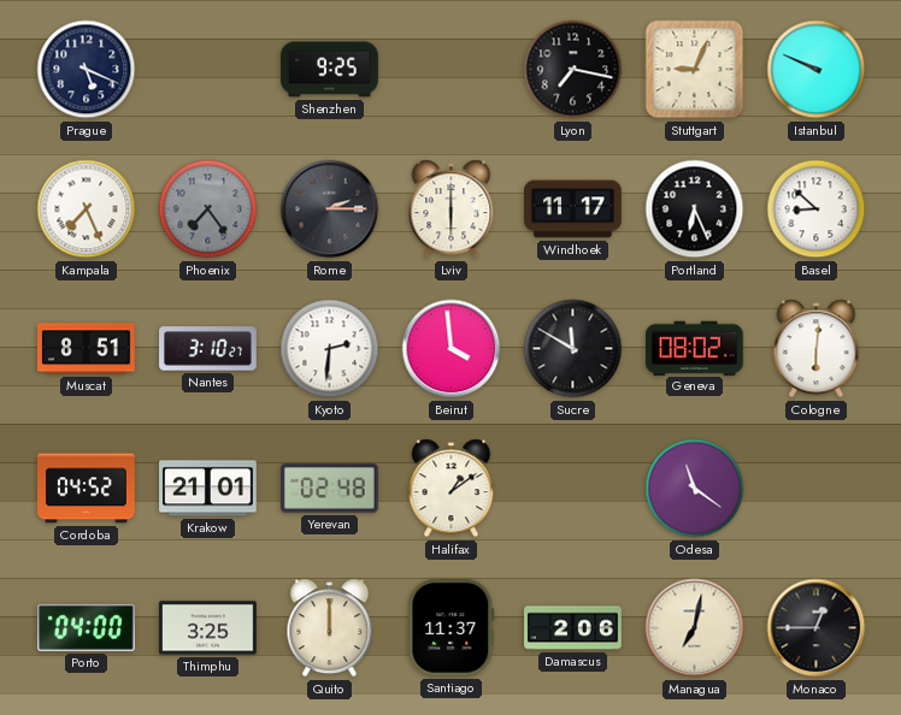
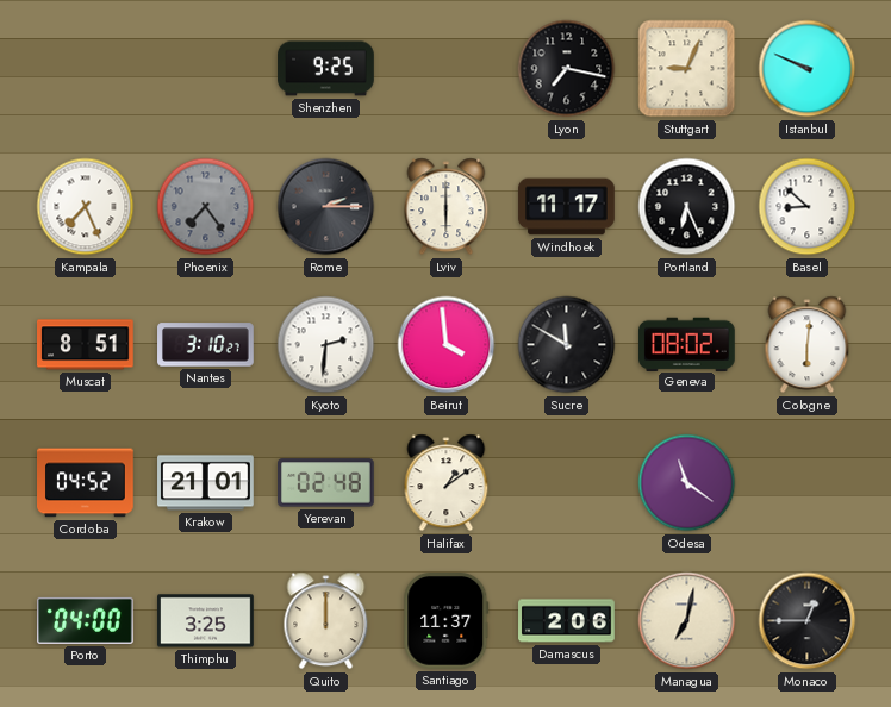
Prague: 5:19 -> none
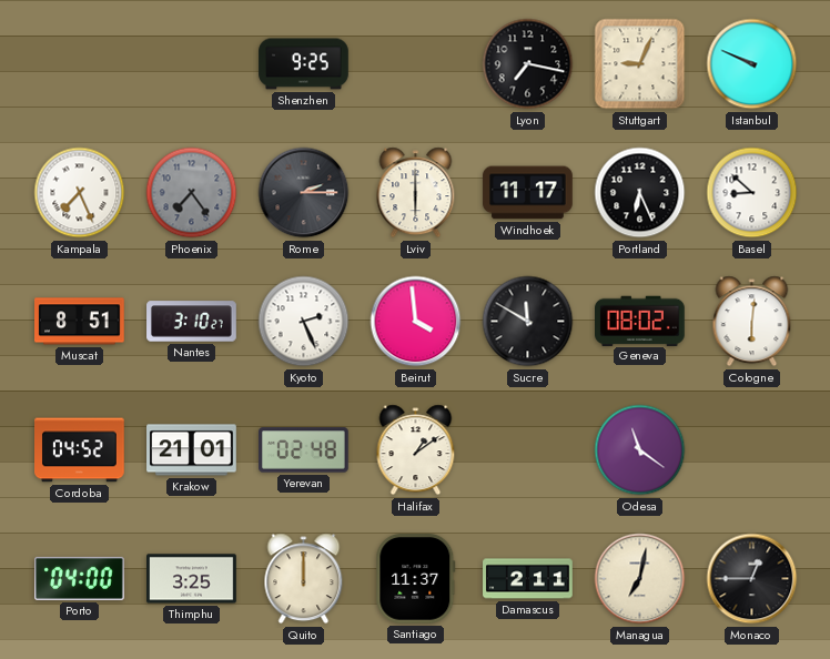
Kyoto: 2:31 -> 2:26
Damascus: 2:06 -> 2:11
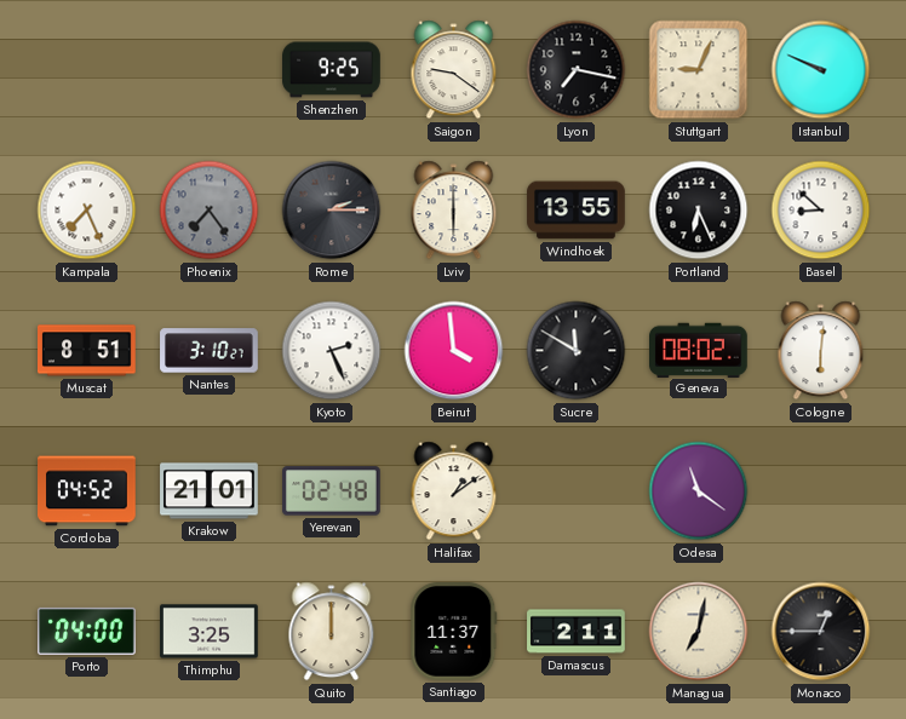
Saigon: none -> 9:21
Windhoek: 11:17 -> 13:55
